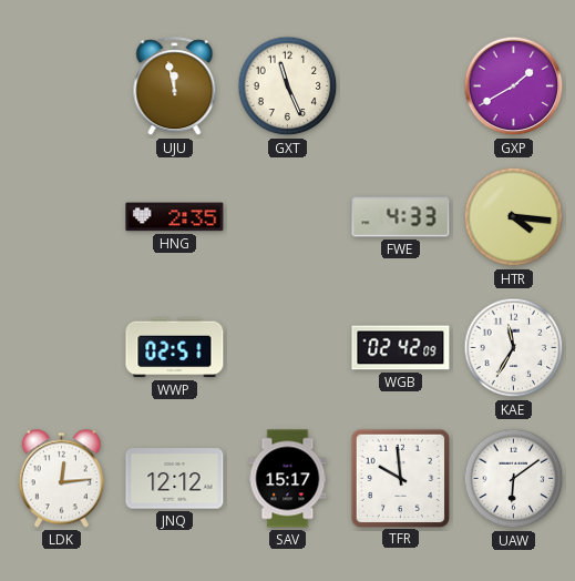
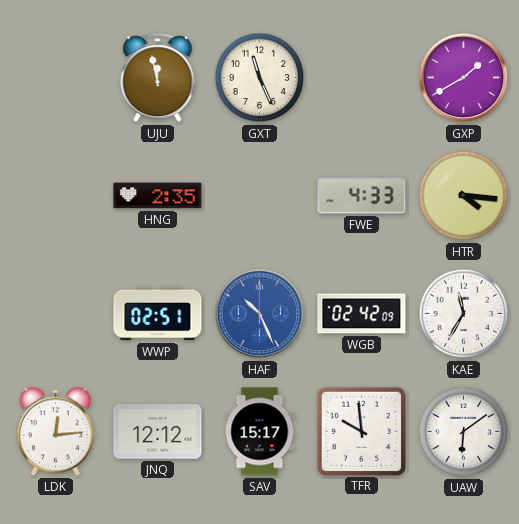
HAF: none -> 10:26
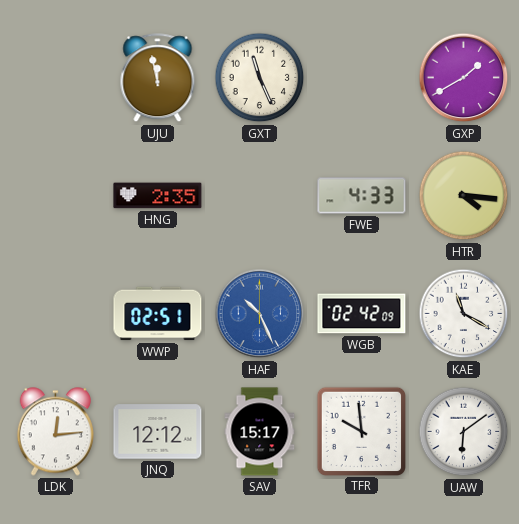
KAE: 11:35 -> 11:20
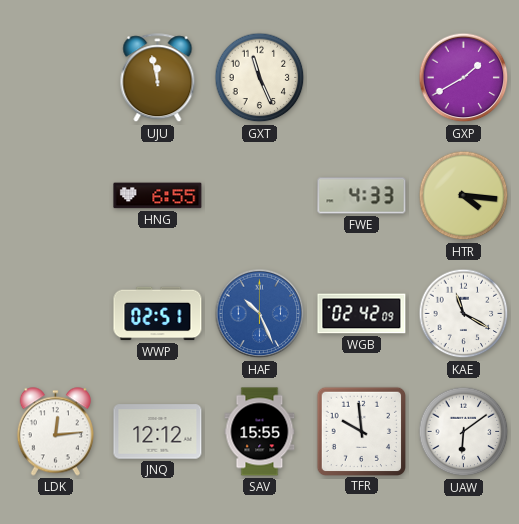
HNG: 2:35 -> 6:55
SAV: 15:17 -> 15:55
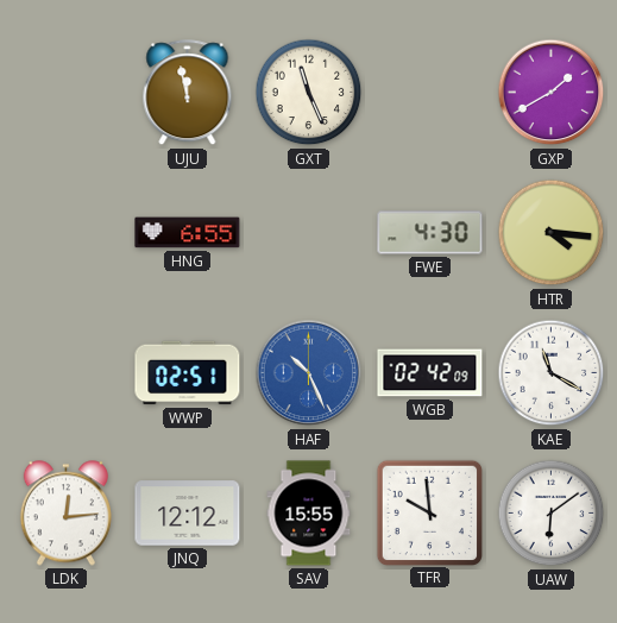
FWE: 4:33 -> 4:30
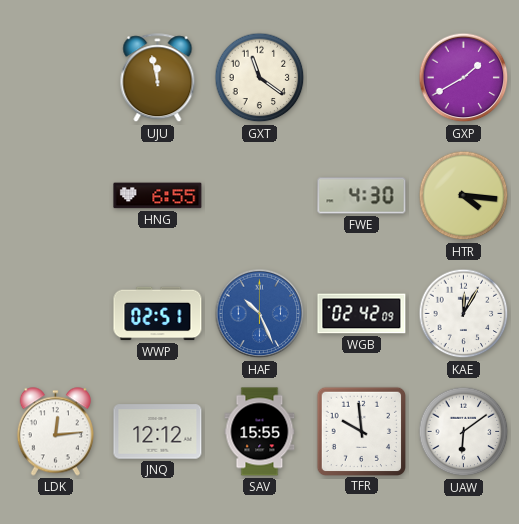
GXT: 11:26 -> 11:21
KAE: 11:20 -> 12:05
